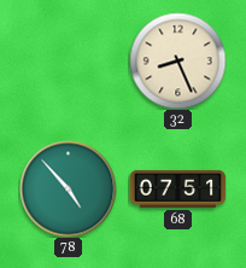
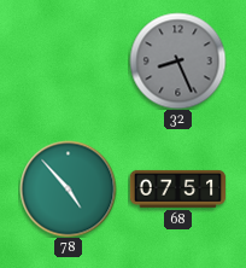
32 dial: cream -> grey
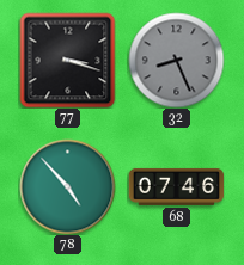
77: none -> 3:18
68: 07:51 -> 07:46
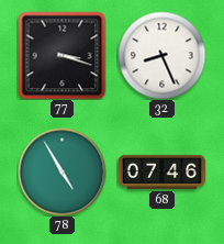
32 dial: grey -> white
78: 4:53 -> 4:55
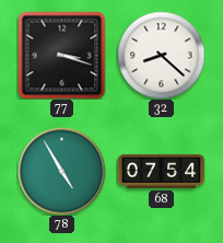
32: 8:26 -> 8:22
68: 07:46 -> 07:54
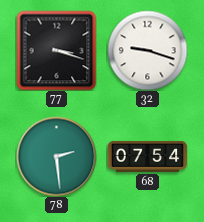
32: 8:22 -> 9:18
78: 4:55 -> 2:29
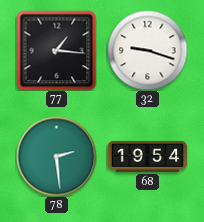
77: 3:18 -> 1:16
68: 07:54 -> 19:54
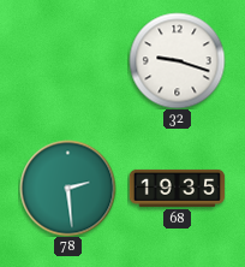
77: 1:16 -> none
68: 19:54 -> 19:35
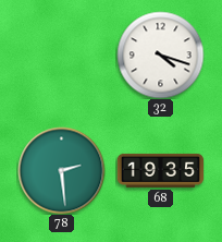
32: 9:18 -> 4:18
